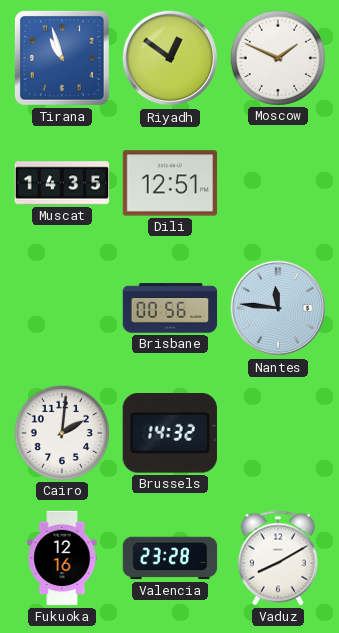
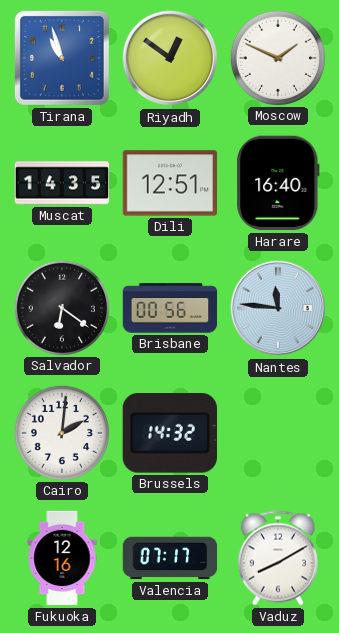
Harare: none -> 16:40
Salvador: none -> 6:21
Valencia: 23:28 -> 07:17
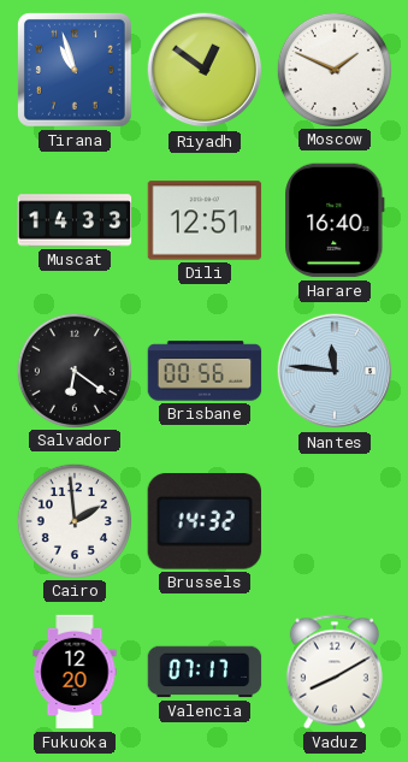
Muscat: 14:35 -> 14:33
Cairo: 2:01 -> 1:59
Fukuoka: 12:16 -> 12:20
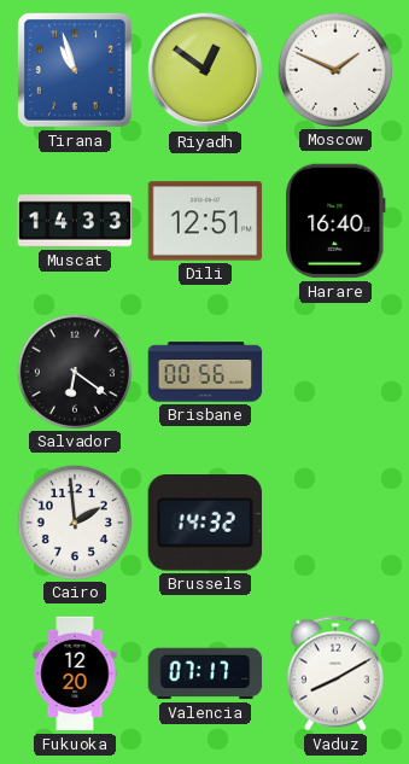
Nantes: 11:46 -> none
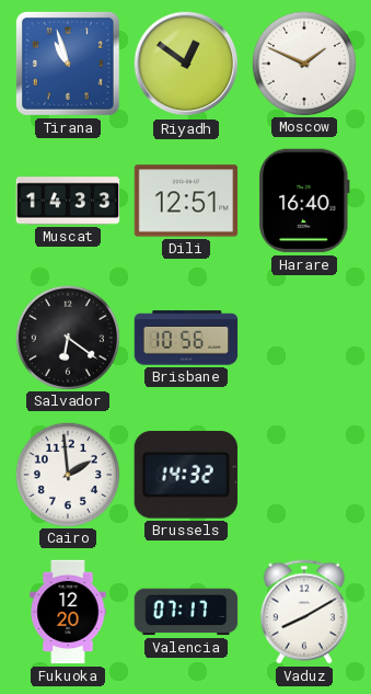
Brisbane: 00:56 -> 10:56
